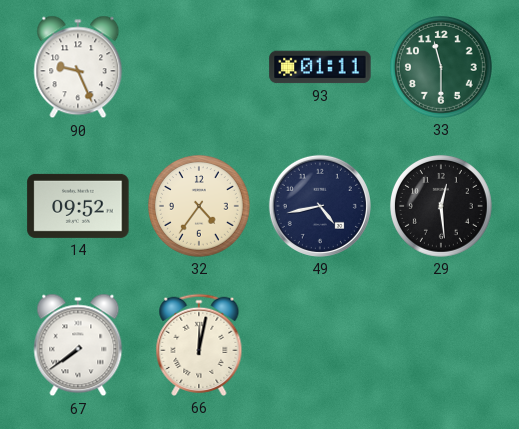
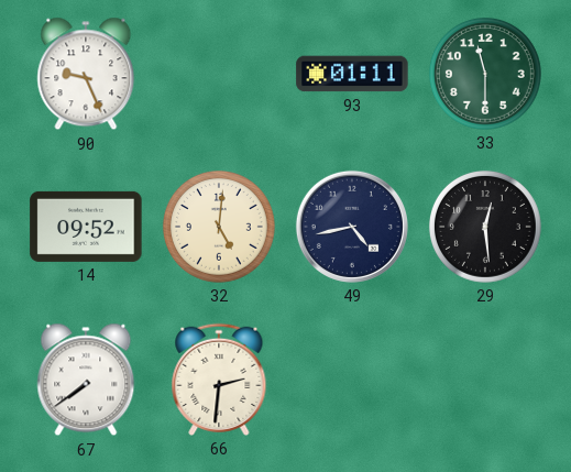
32: 4:36 -> 5:01
66: 12:02 -> 2:31
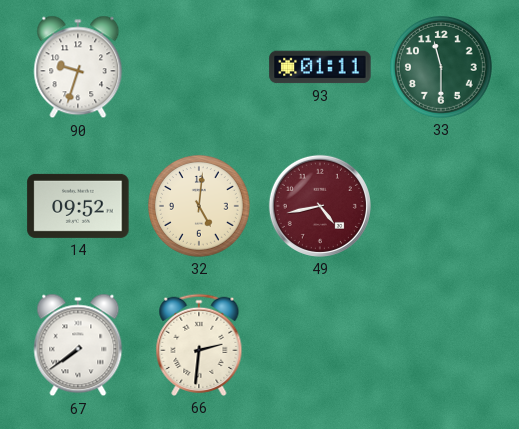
90: 9:26 -> 9:33
49 dial: navy -> burgundy
29: 12:29 -> none
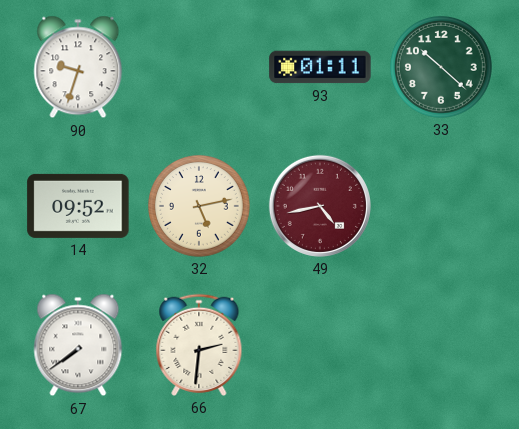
33: 11:30 -> 10:22
32: 5:01 -> 5:13
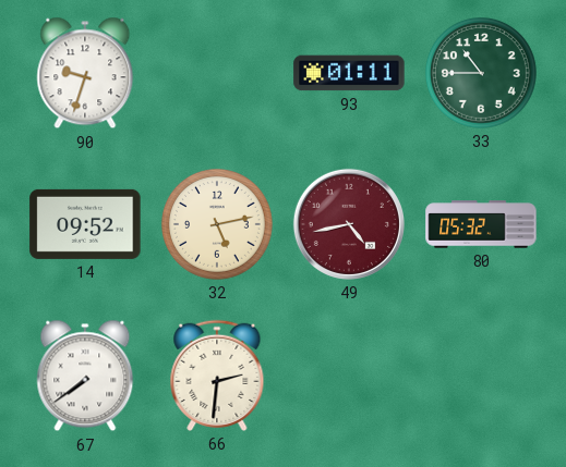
33: 10:22 -> 10:45
80: none -> 05:32
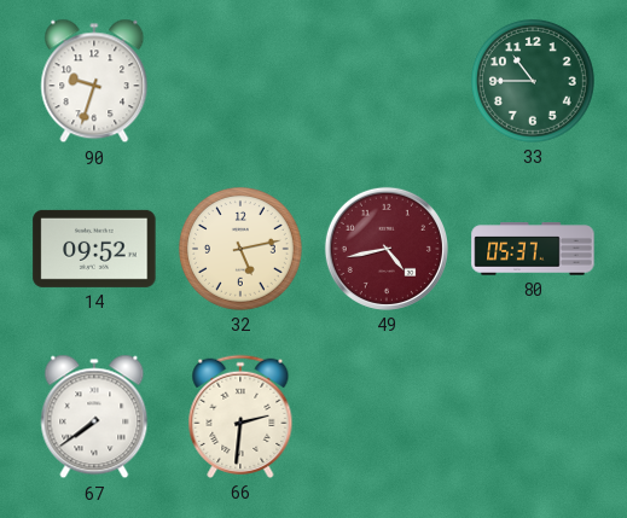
93: 01:11 -> none
80: 05:32 -> 05:37
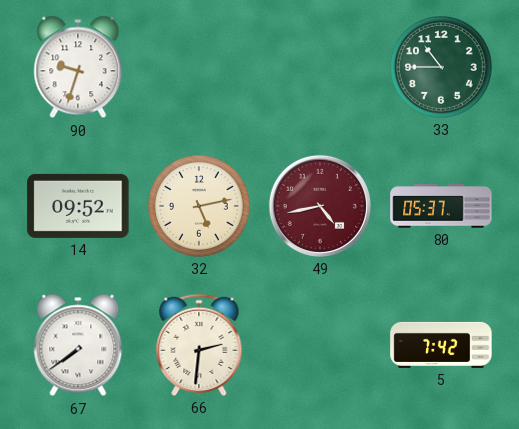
5: none -> 7:42
